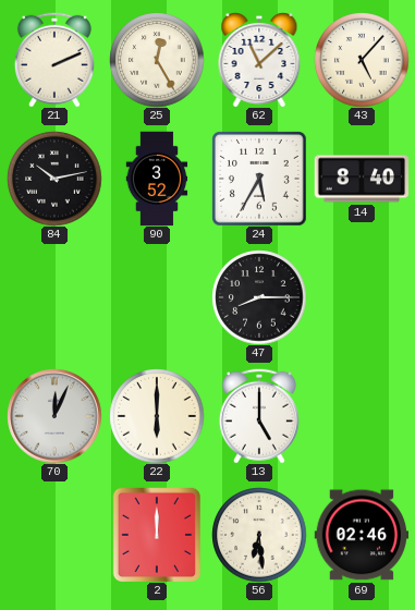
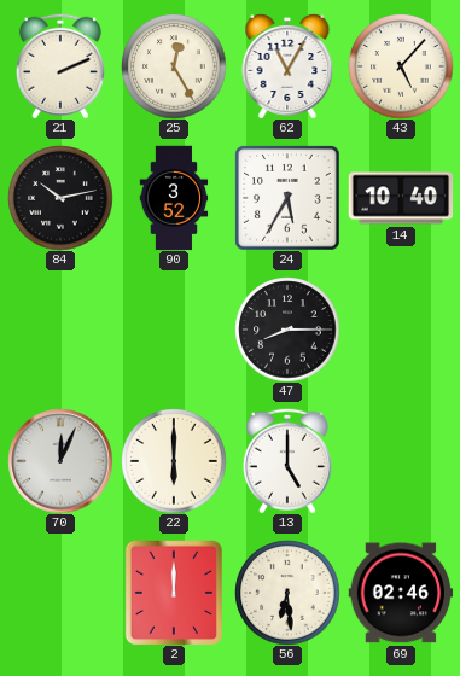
62: 11:08 -> 11:05
14: 8:40 -> 10:40
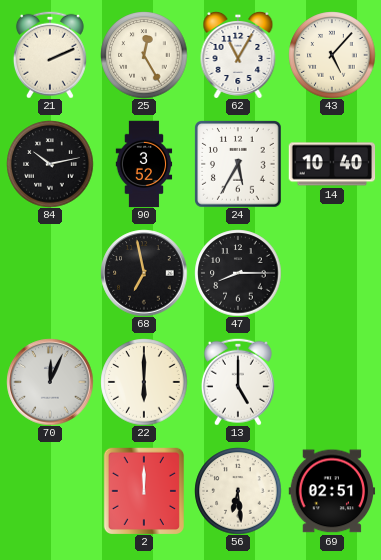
68: none -> 6:58
69: 02:46 -> 02:51
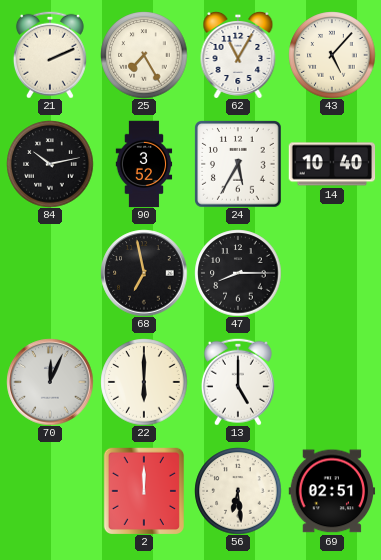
25: 12:25 -> 7:25
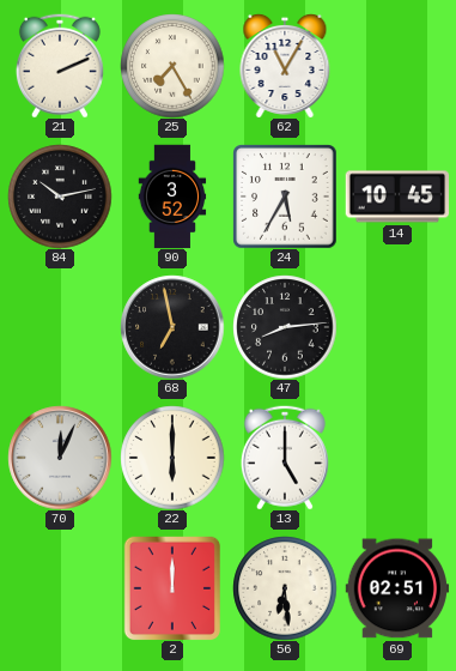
43: 5:07 -> none
14: 10:40 -> 10:45
47: 8:15 -> 8:14
